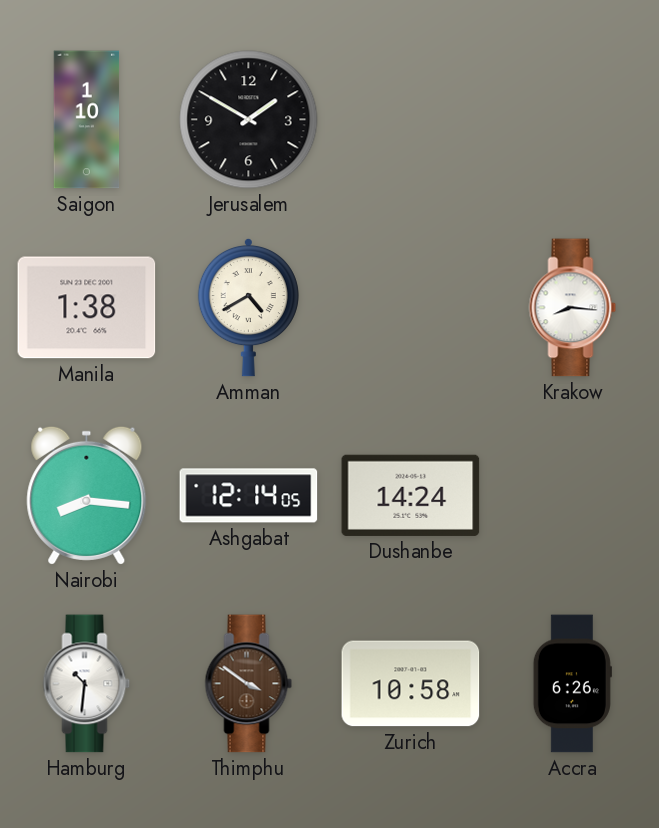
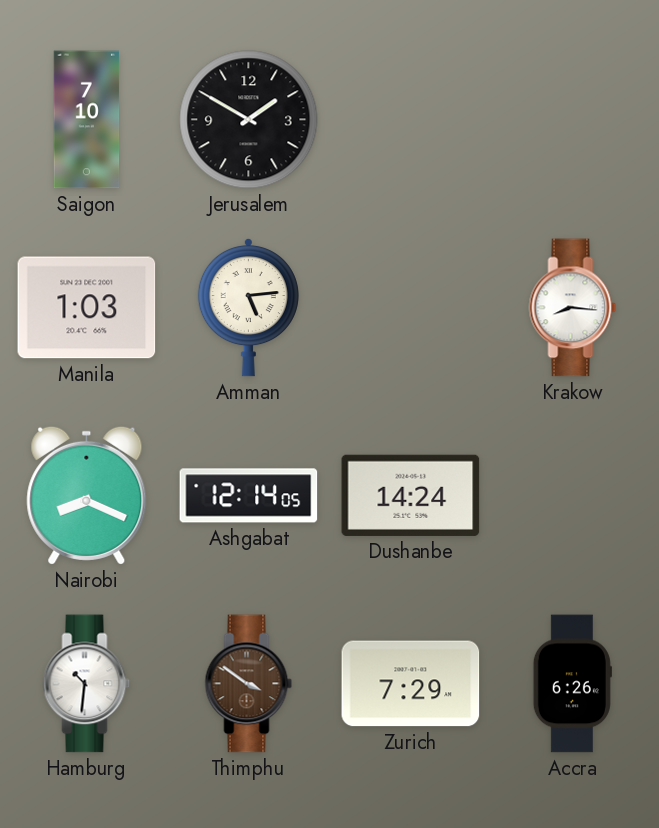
Saigon: 1:10 -> 7:10
Manila: 1:38 -> 1:03
Amman: 4:40 -> 5:14
Nairobi: 8:16 -> 8:19
Zurich: 10:58 -> 7:29
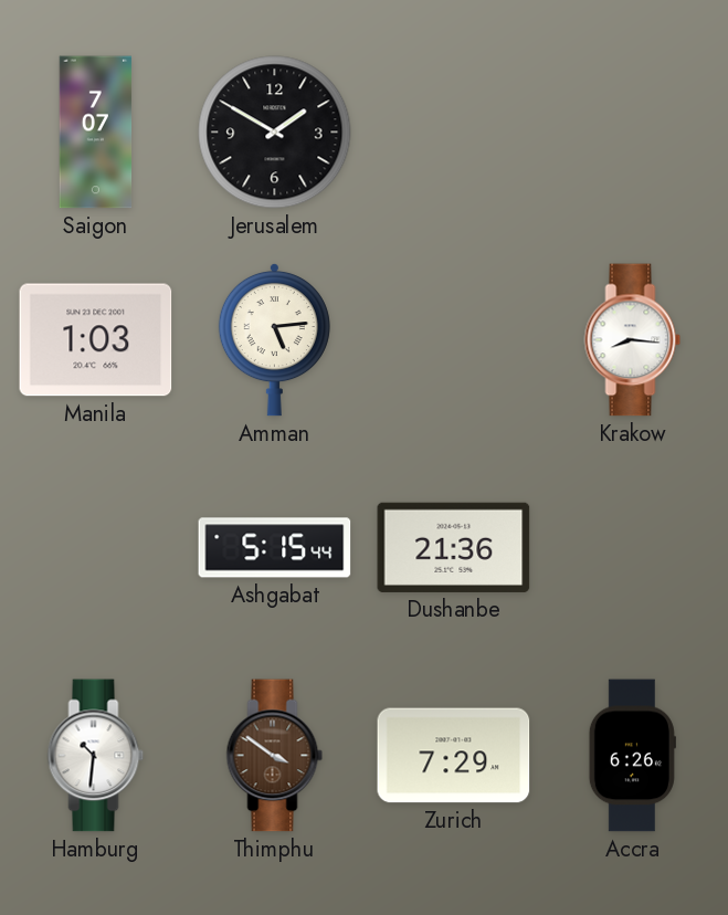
Saigon: 7:10 -> 7:07
Nairobi: 8:19 -> none
Ashgabat: 12:14 -> 5:15
Dushanbe: 14:24 -> 21:36
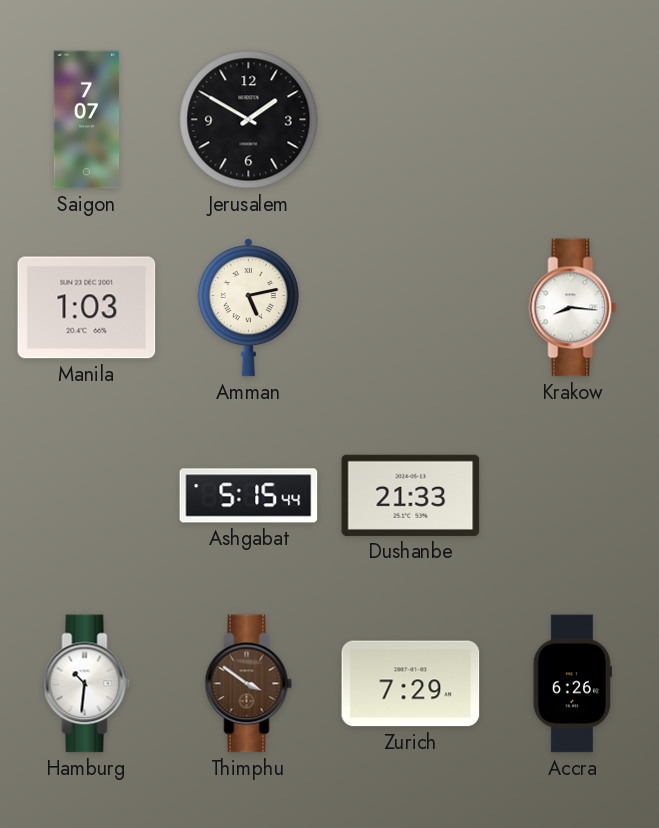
Amman: 5:14 -> 5:13
Dushanbe: 21:36 -> 21:33
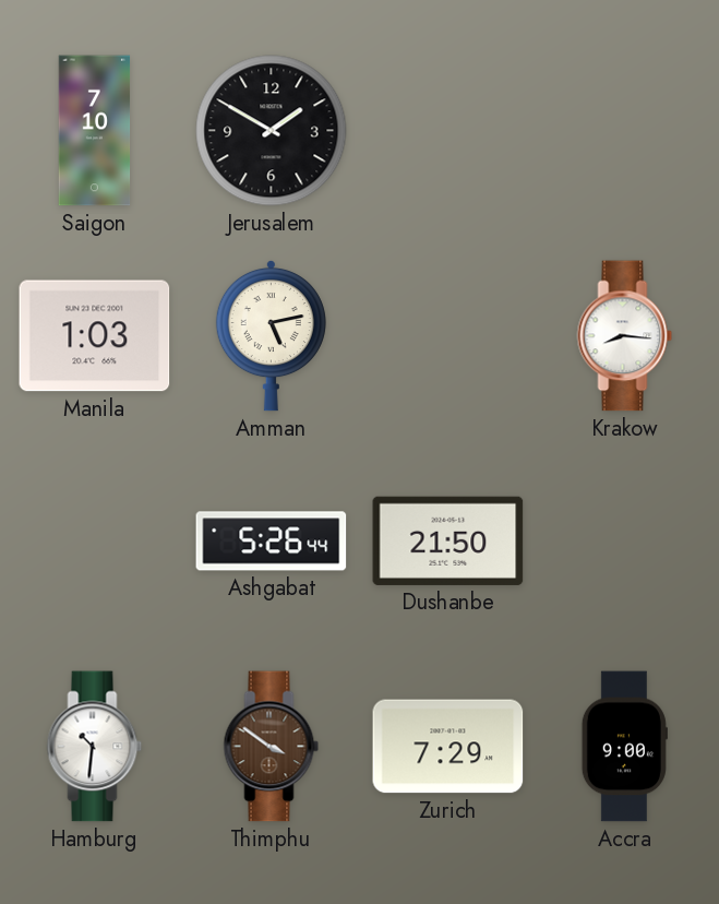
Saigon: 7:07 -> 7:10
Ashgabat: 5:15 -> 5:26
Dushanbe: 21:33 -> 21:50
Accra: 6:26 -> 9:00
